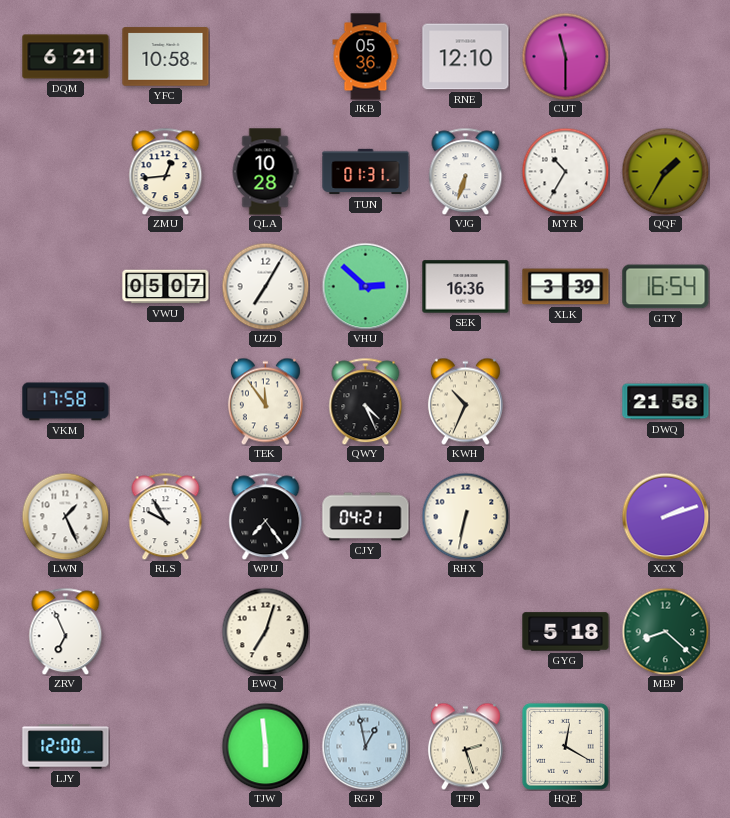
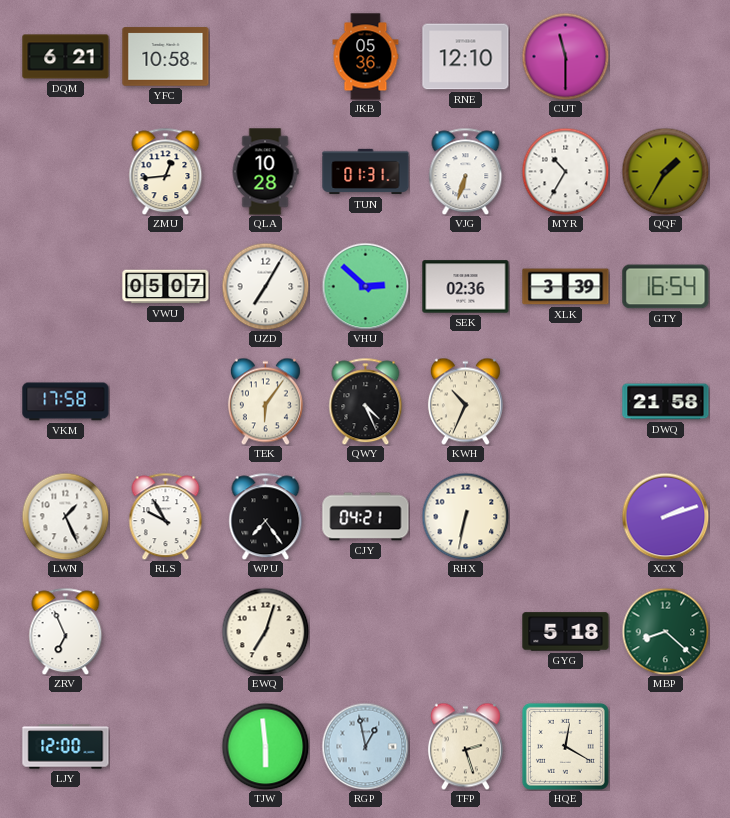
SEK: 16:36 -> 02:36
TEK: 11:54 -> 6:06
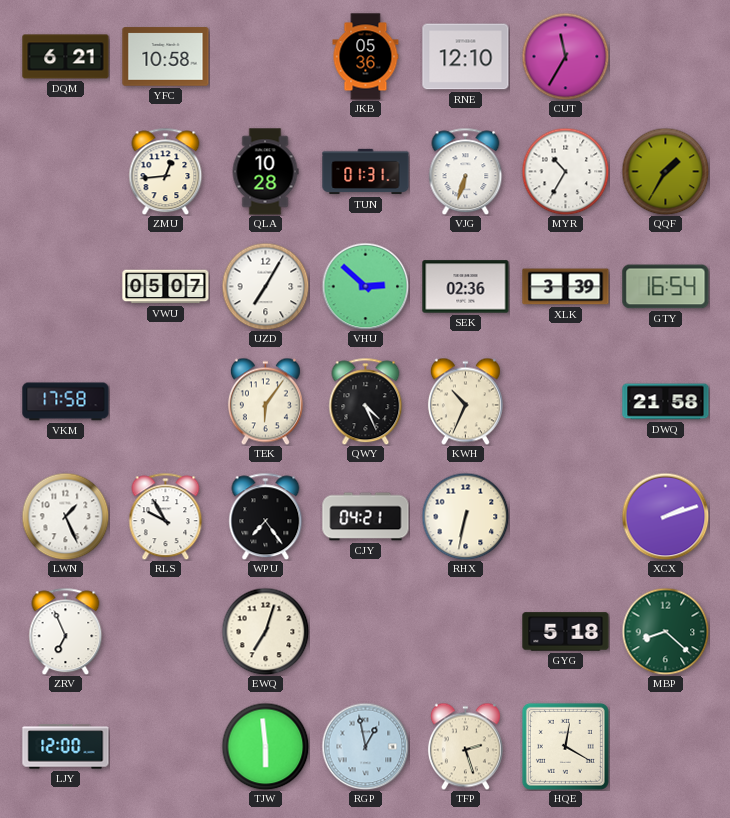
CUT: 11:30 -> 11:35
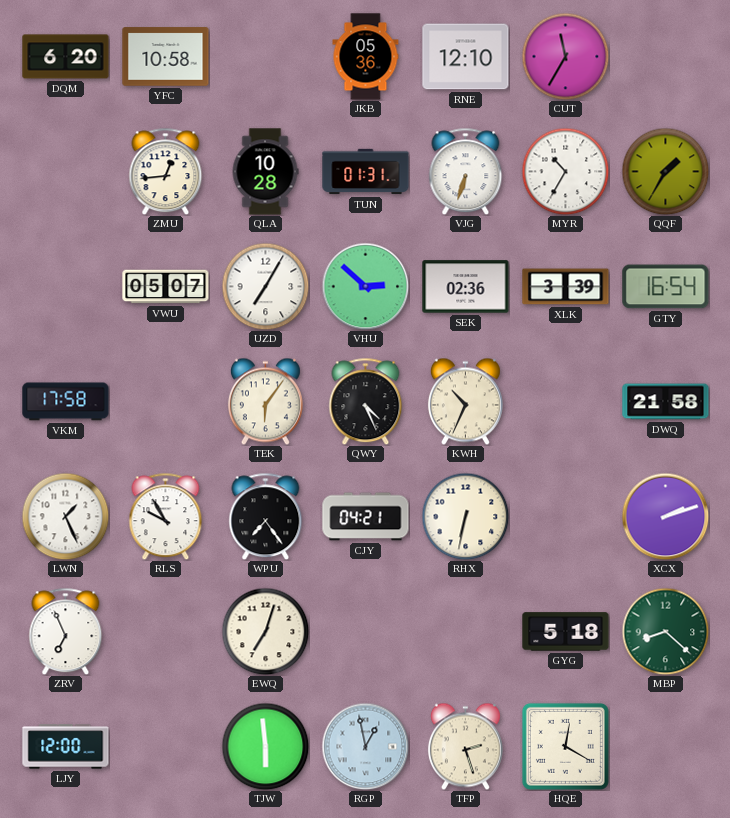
DQM: 6:21 -> 6:20
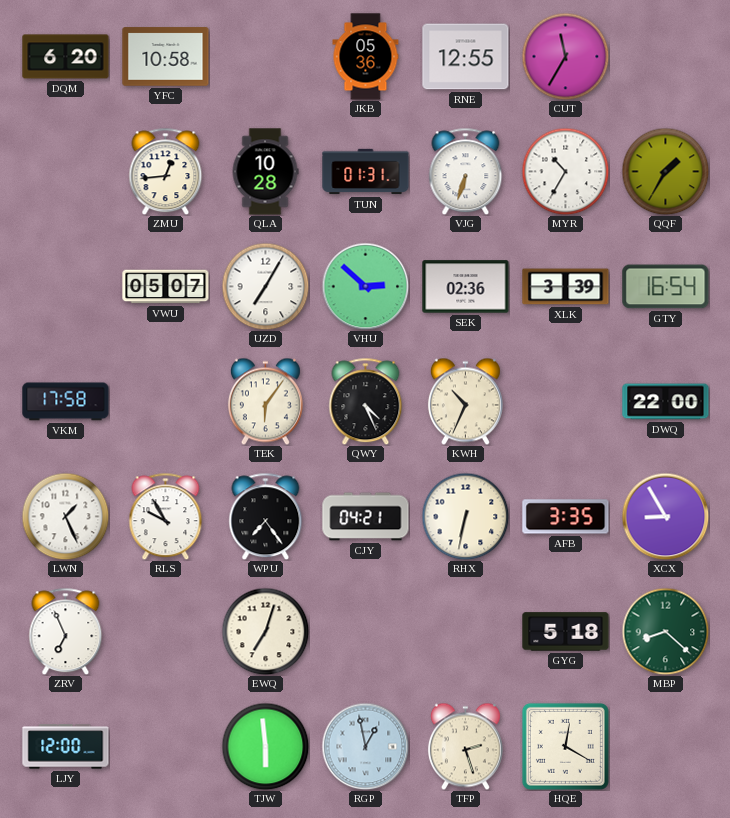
RNE: 12:10 -> 12:55
DWQ: 21:58 -> 22:00
AFB: none -> 3:35
XCX: 2:12 -> 8:55
